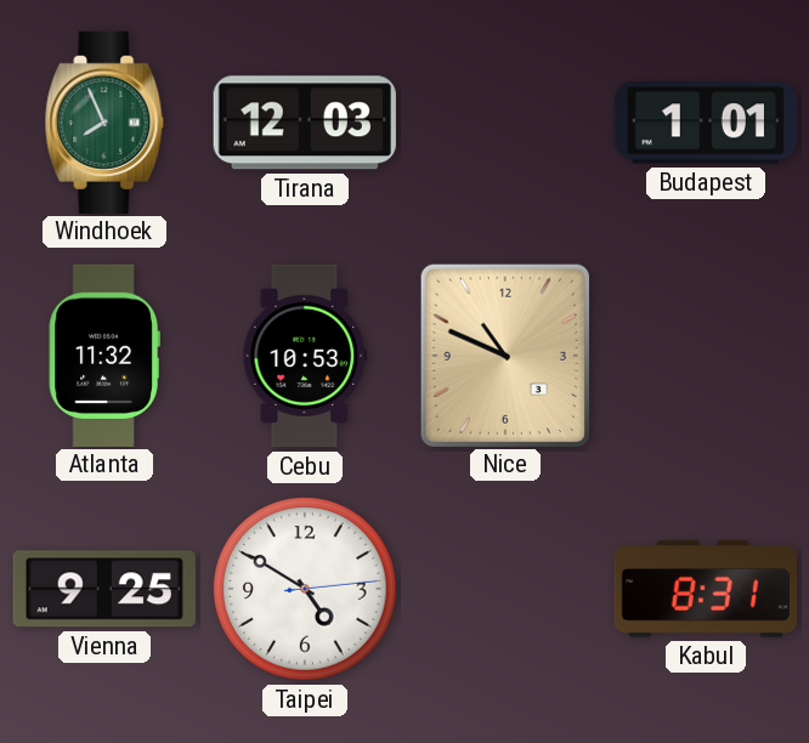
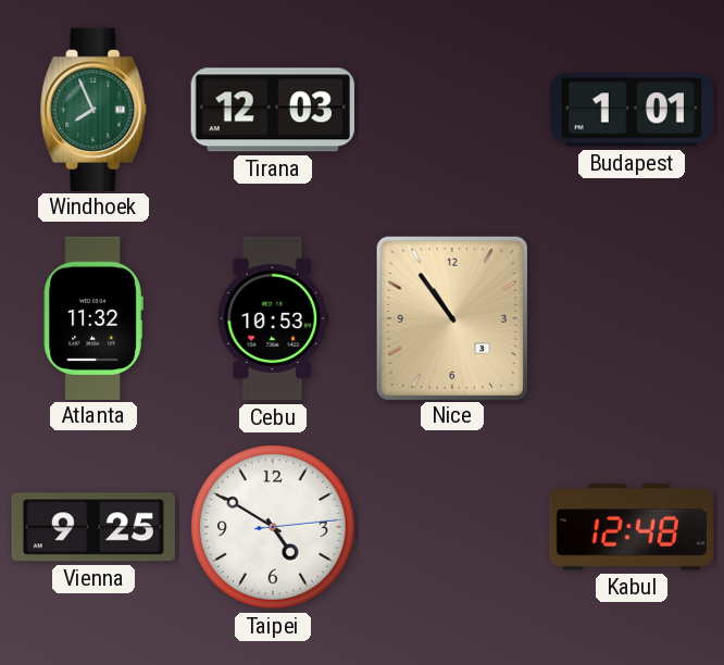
Nice: 10:49 -> 10:54
Kabul: 8:31 -> 12:48
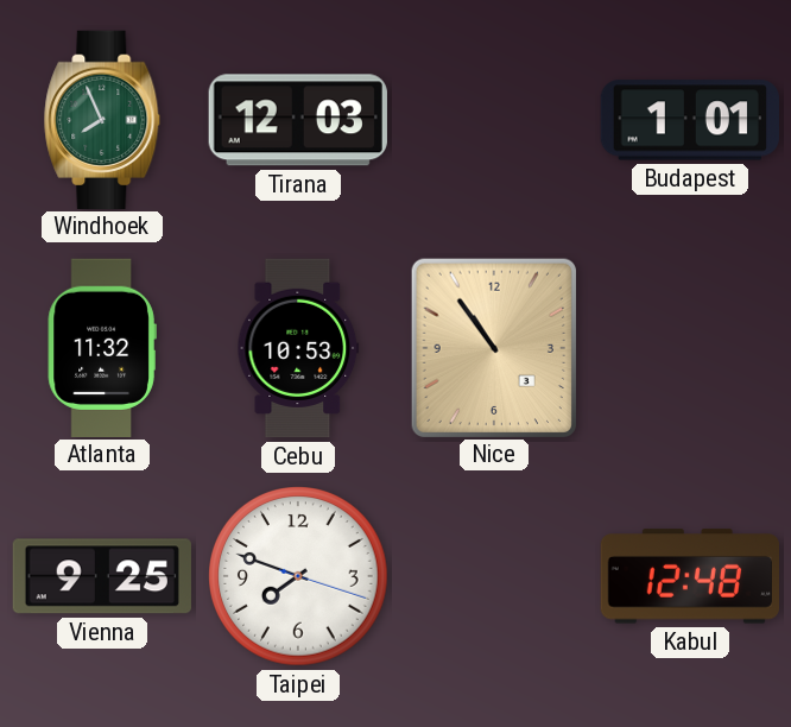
Taipei: 4:50 -> 7:48
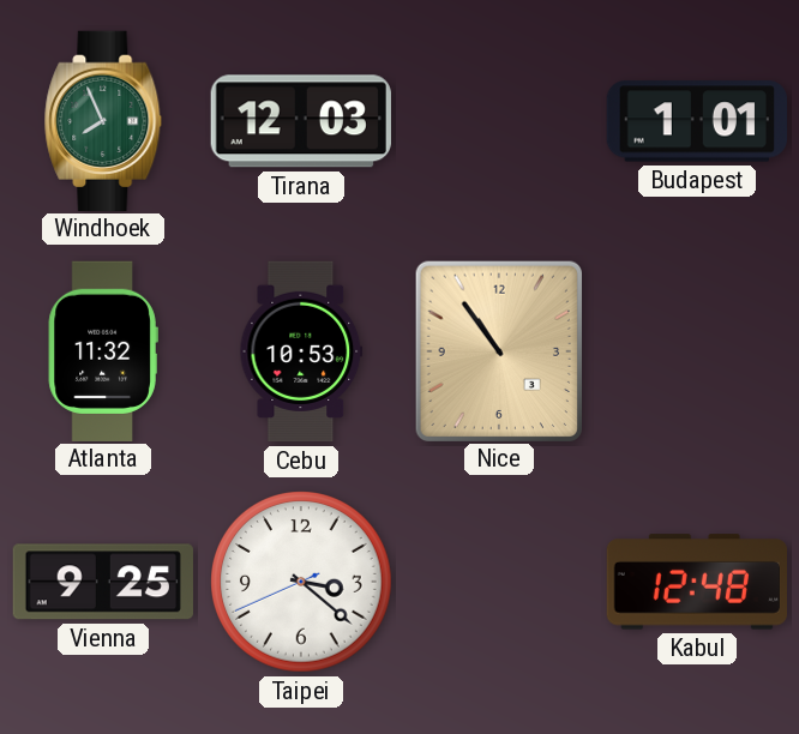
Taipei: 7:48 -> 3:21
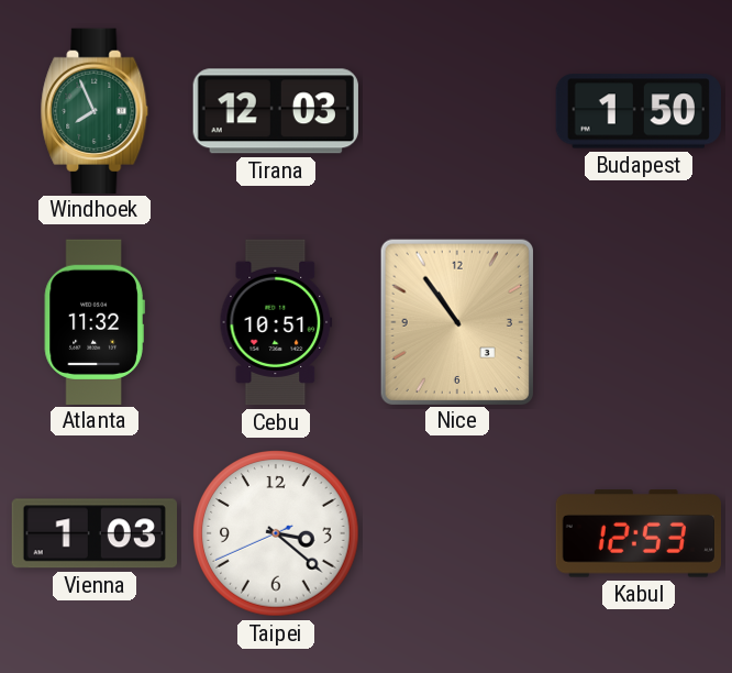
Budapest: 1:01 -> 1:50
Cebu: 10:53 -> 10:51
Vienna: 9:25 -> 1:03
Kabul: 12:48 -> 12:53
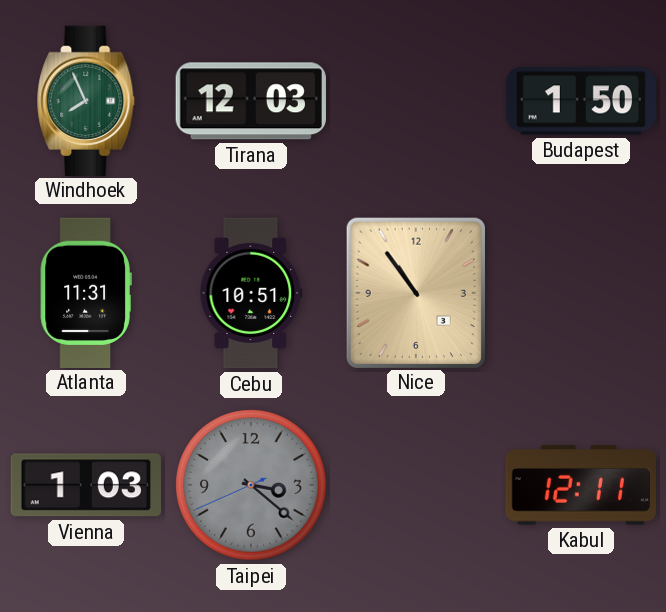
Atlanta: 11:32 -> 11:31
Taipei dial: white -> grey
Kabul: 12:53 -> 12:11
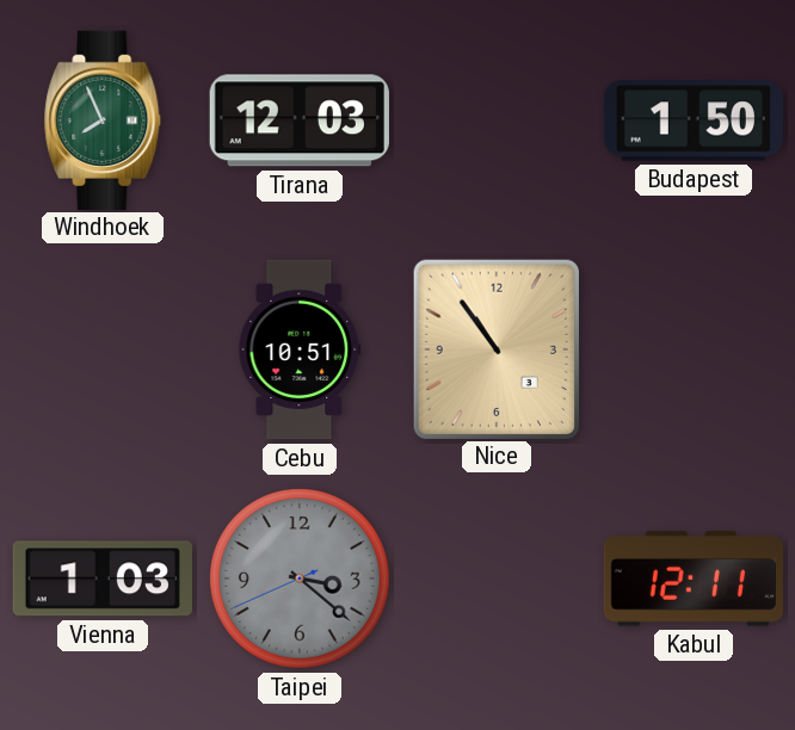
Atlanta: 11:31 -> none
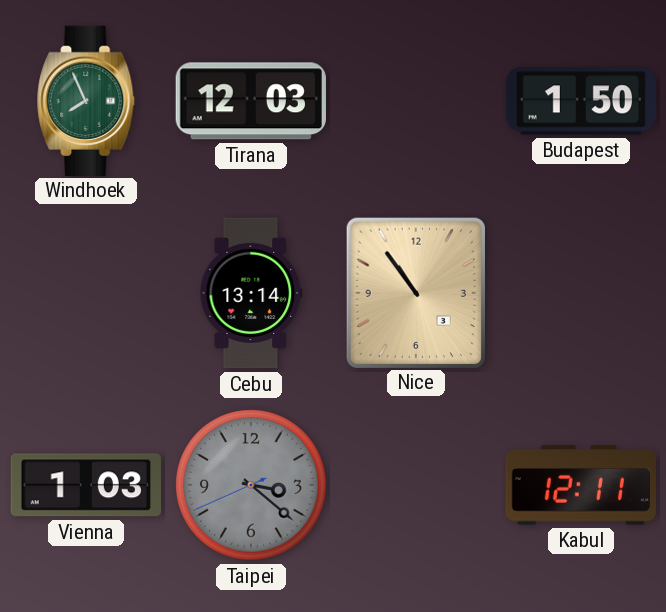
Cebu: 10:51 -> 13:14
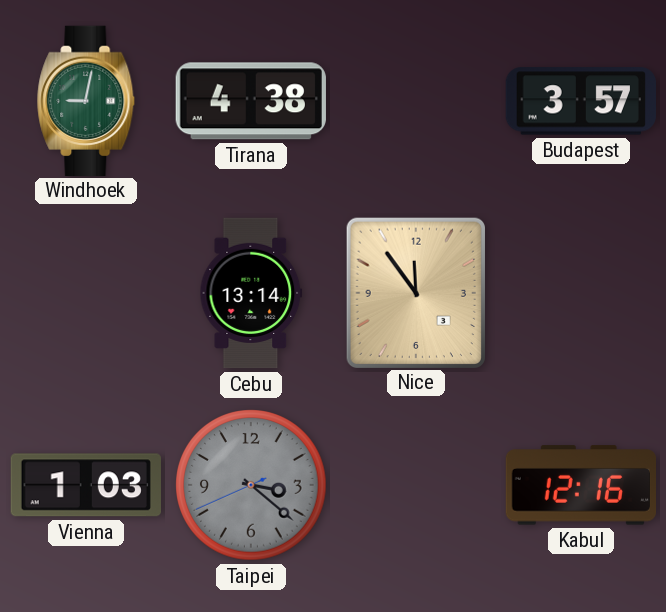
Windhoek: 7:56 -> 9:02
Tirana: 12:03 -> 4:38
Budapest: 1:50 -> 3:57
Nice: 10:54 -> 11:54
Kabul: 12:11 -> 12:16
